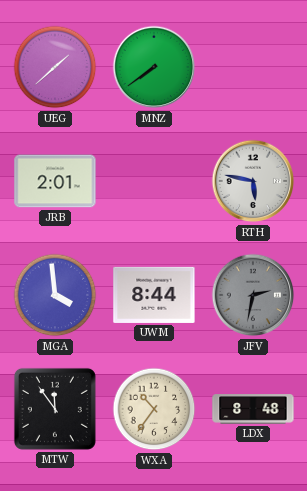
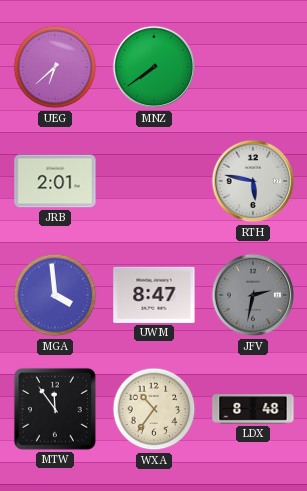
UEG: 1:38 -> 6:38
UWM: 8:44 -> 8:47
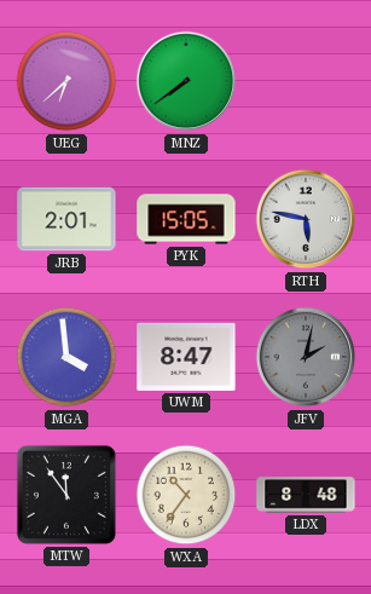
PYK: none -> 15:05
JFV: 2:32 -> 2:02
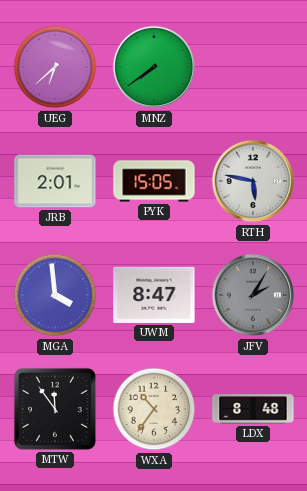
JFV: 2:02 -> 2:05
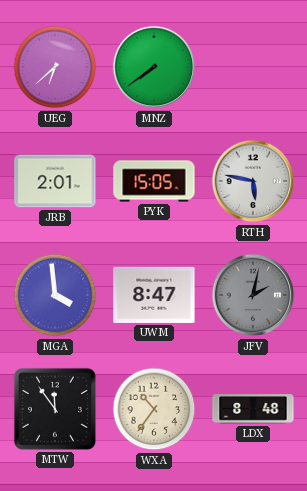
JFV: 2:05 -> 2:02
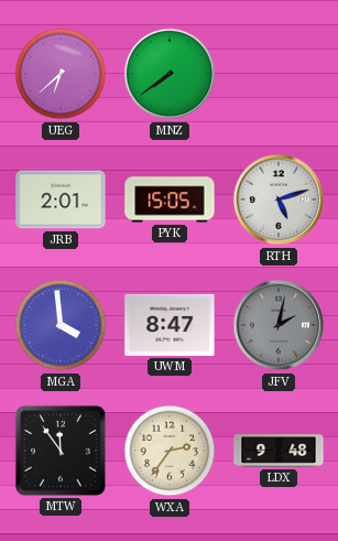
RTH: 5:47 -> 5:12
WXA: 10:36 -> 2:36
LDX: 8:48 -> 9:48
